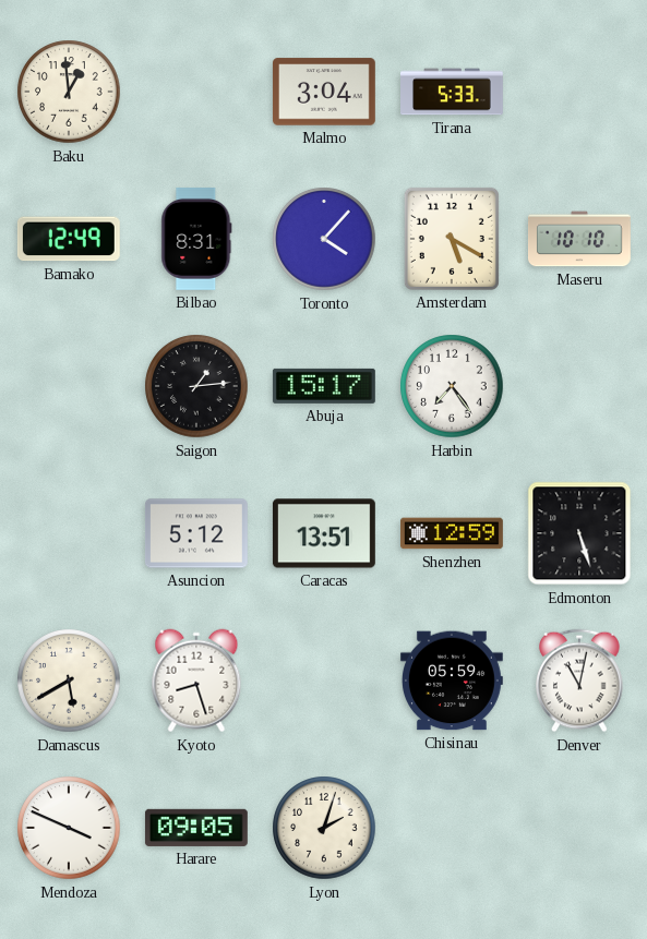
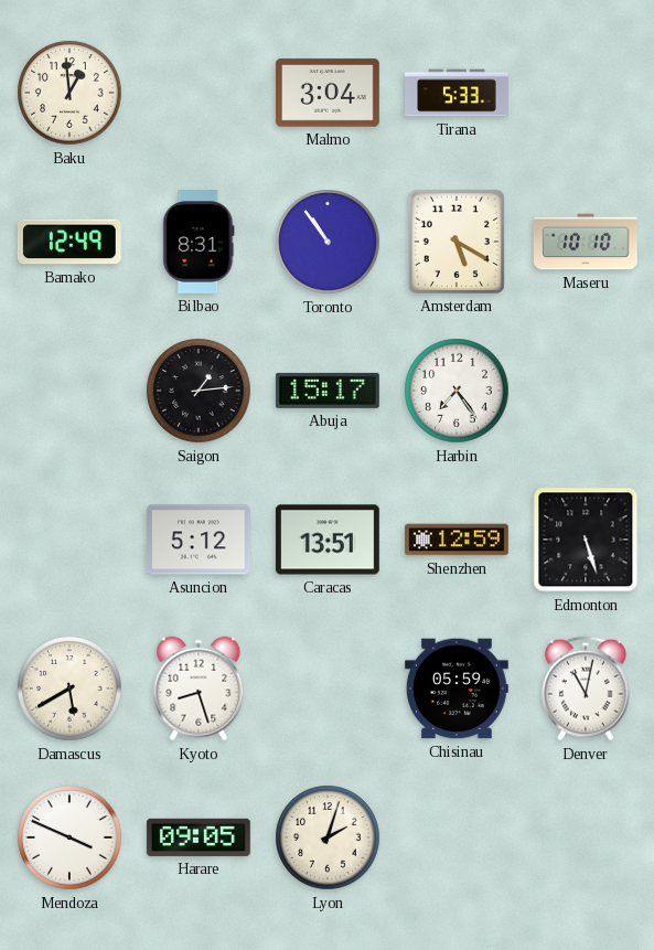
Toronto: 4:07 -> 10:54
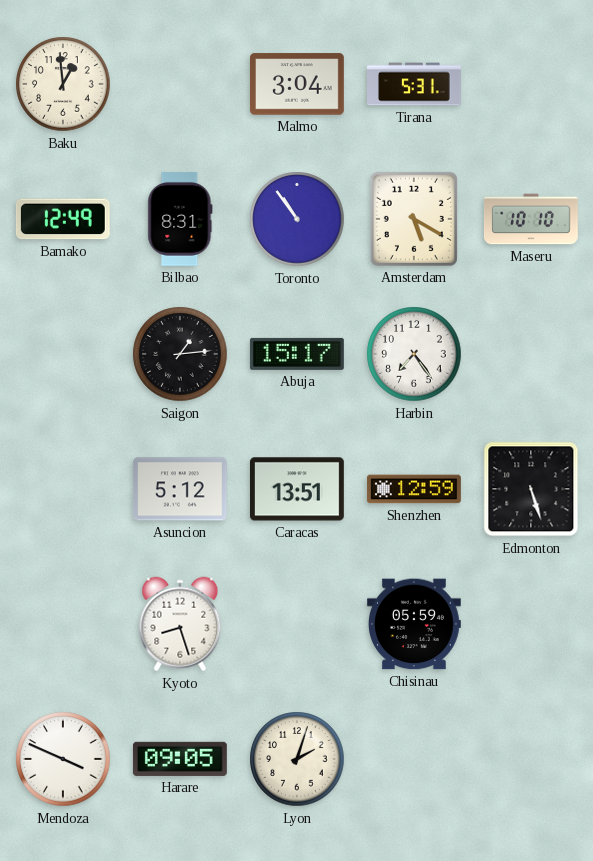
Tirana: 5:33 -> 5:31
Damascus: 5:40 -> none
Denver: 11:02 -> none
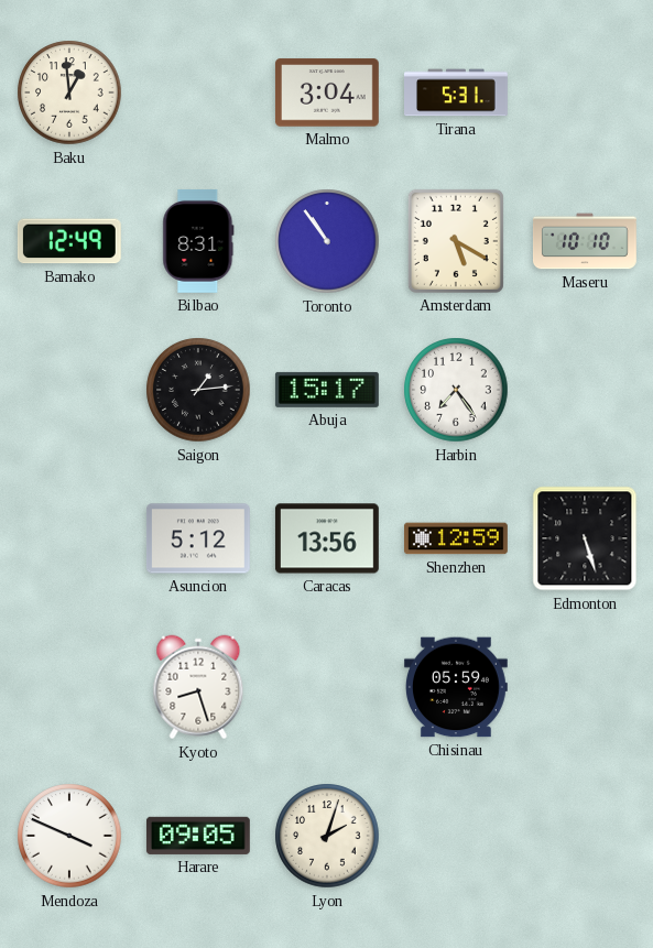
Caracas: 13:51 -> 13:56
